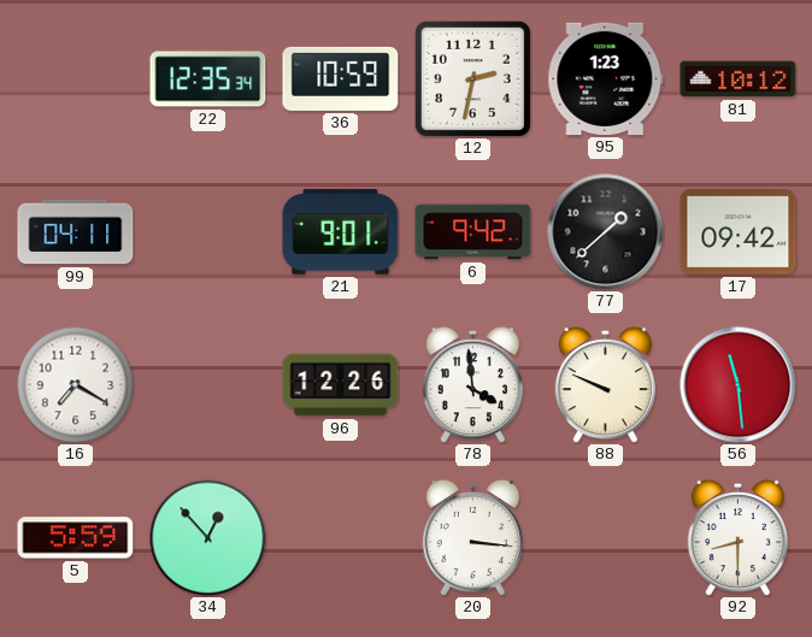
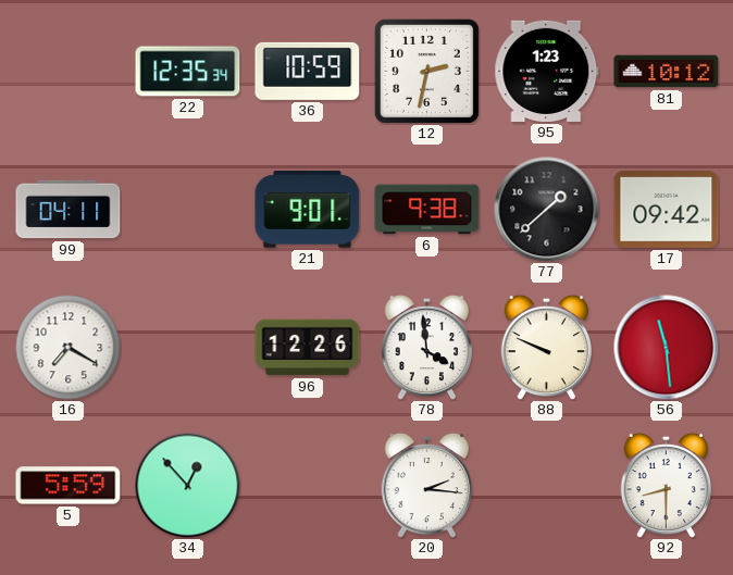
6: 9:42 -> 9:38
20: 3:16 -> 2:16
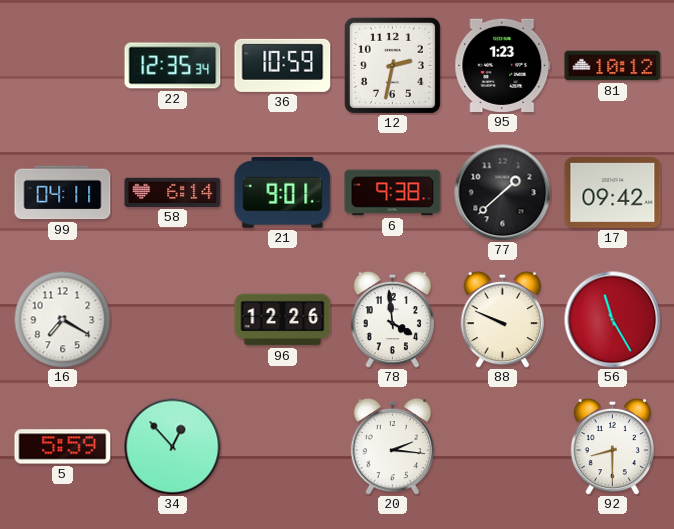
58: none -> 6:14
56: 11:29 -> 11:25
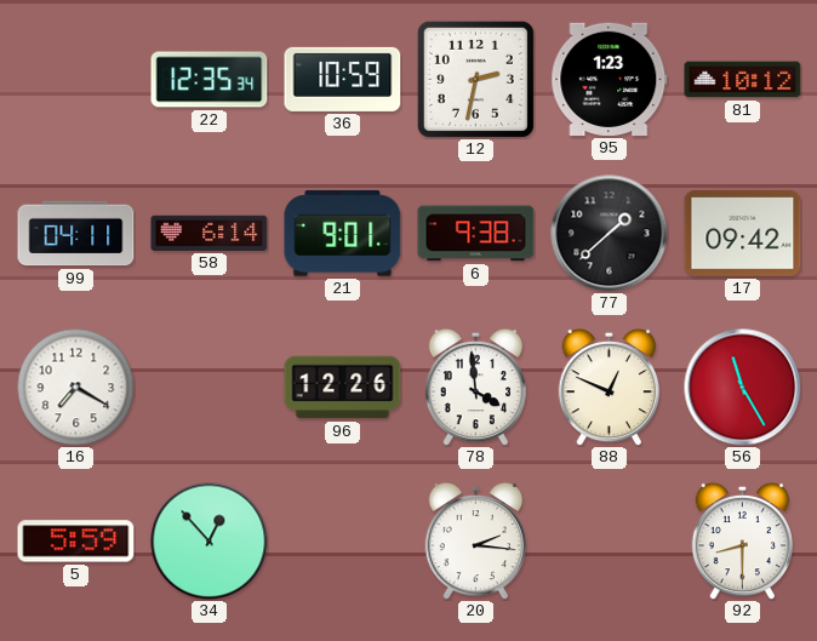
88: 9:49 -> 12:49
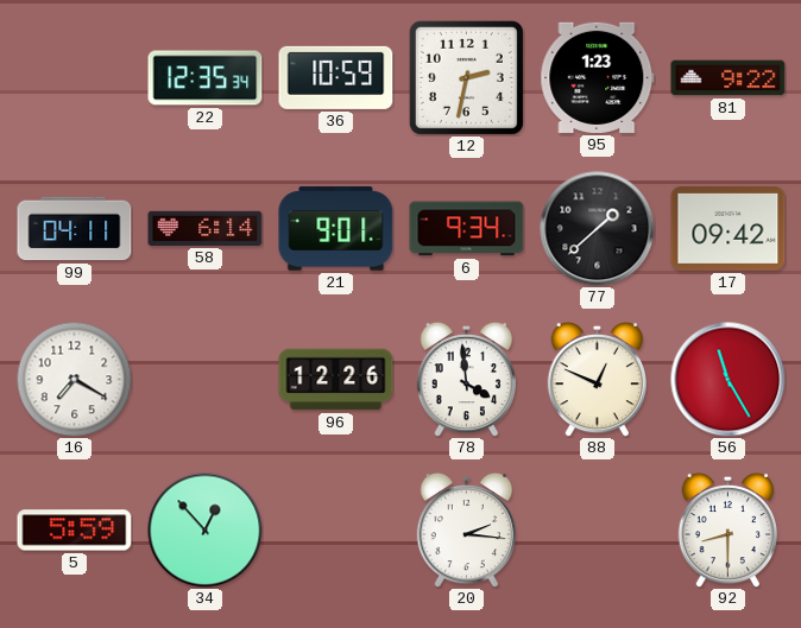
81: 10:12 -> 9:22
6: 9:38 -> 9:34
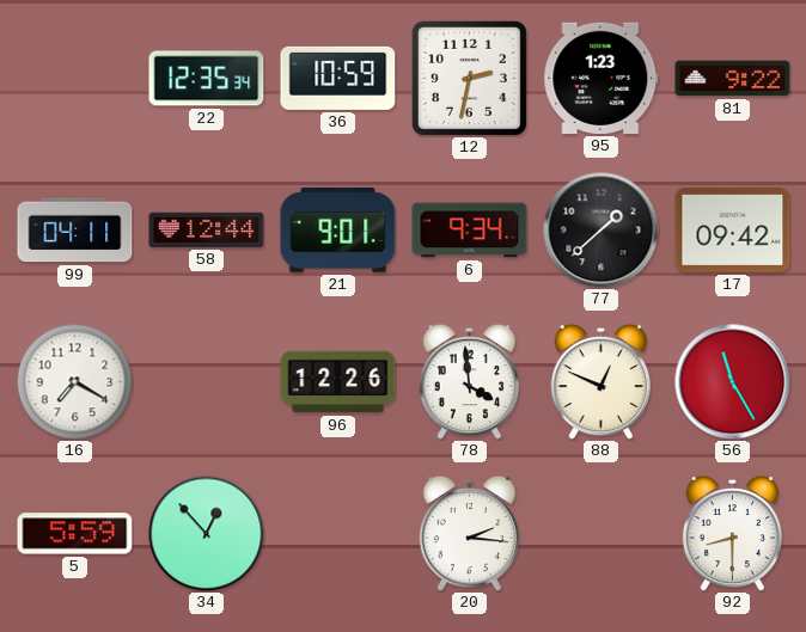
58: 6:14 -> 12:44
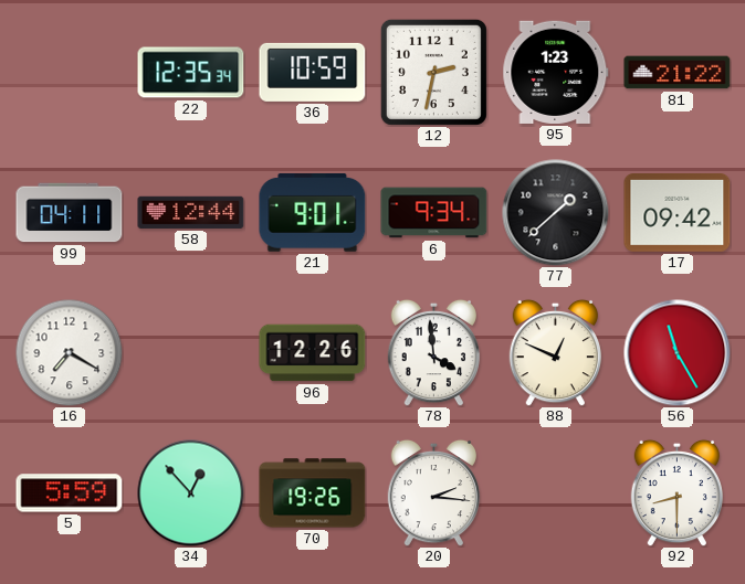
81: 9:22 -> 21:22
70: none -> 19:26
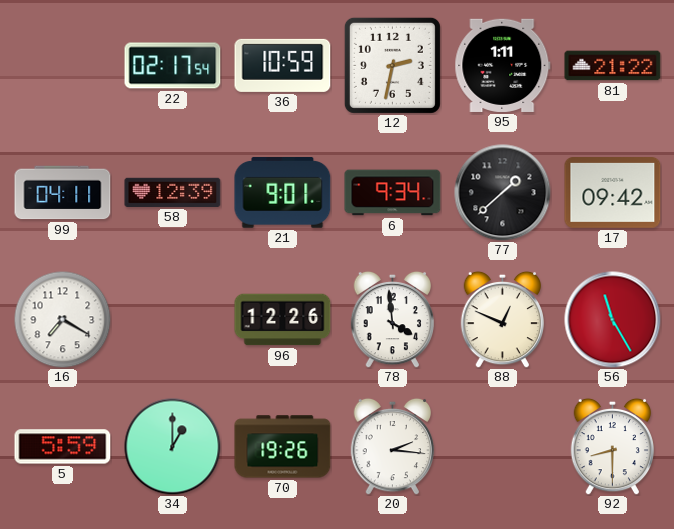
22: 12:35 -> 02:17
95: 1:23 -> 1:11
58: 12:44 -> 12:39
34: 12:53 -> 1:00
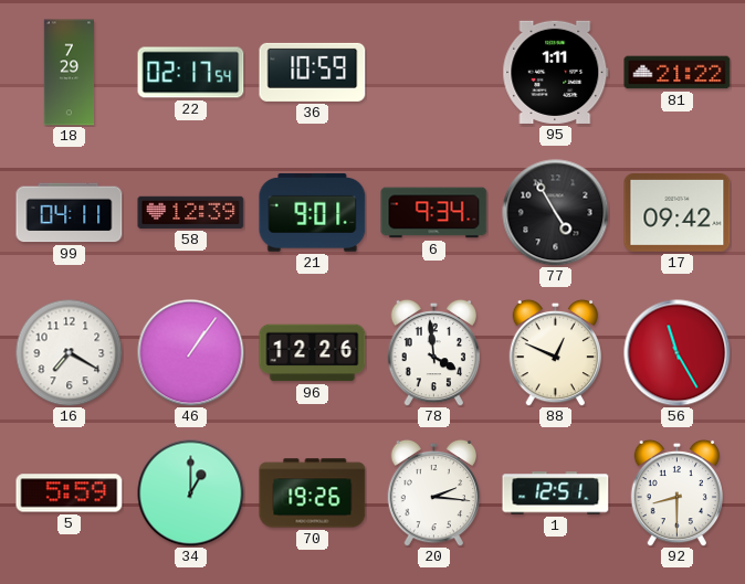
18: none -> 7:29
12: 2:32 -> none
77: 1:38 -> 4:55
46: none -> 1:06
1: none -> 12:51
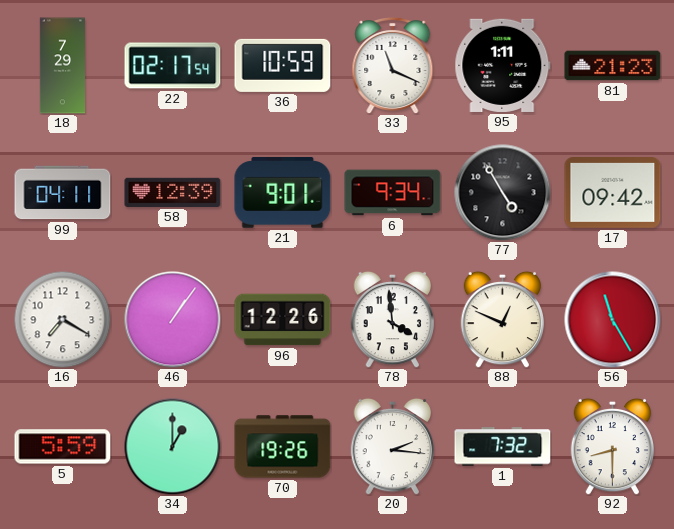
33: none -> 11:19
81: 21:22 -> 21:23
1: 12:51 -> 7:32
